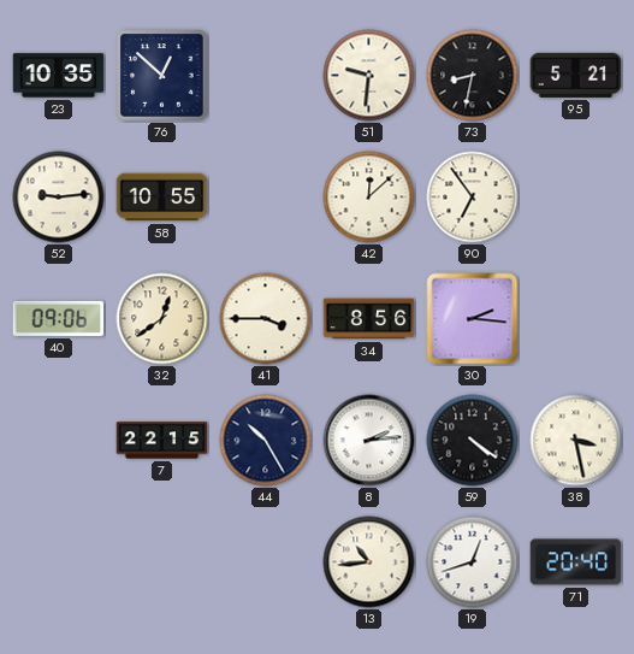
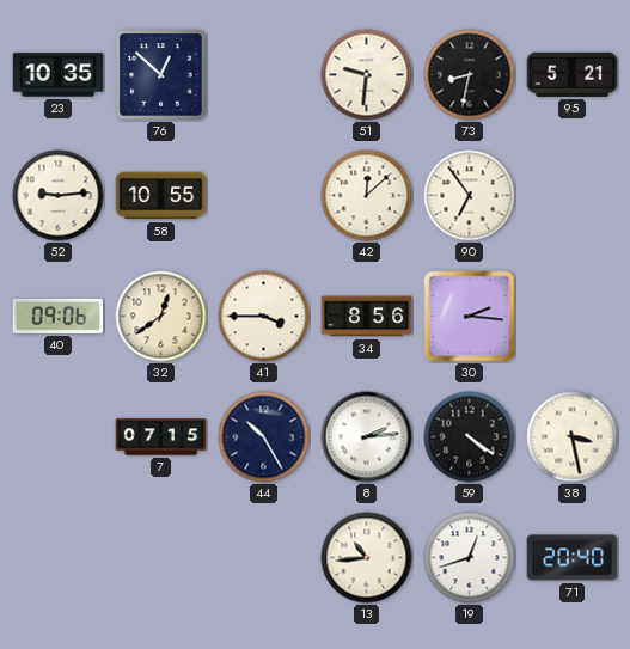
7: 22:15 -> 07:15
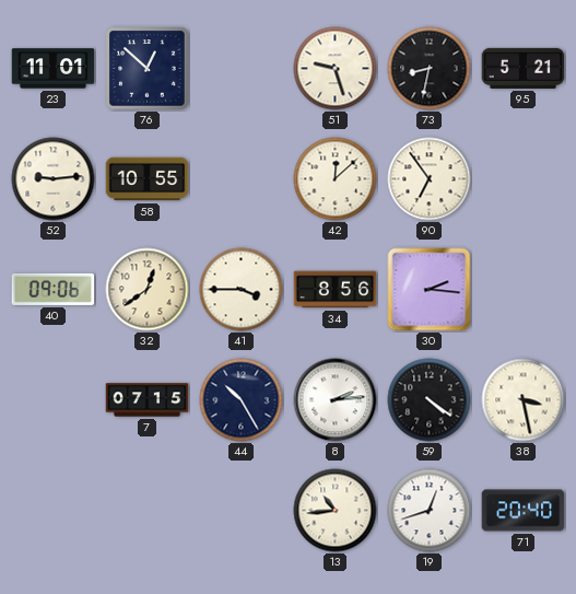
23: 10:35 -> 11:01
51: 9:31 -> 9:27
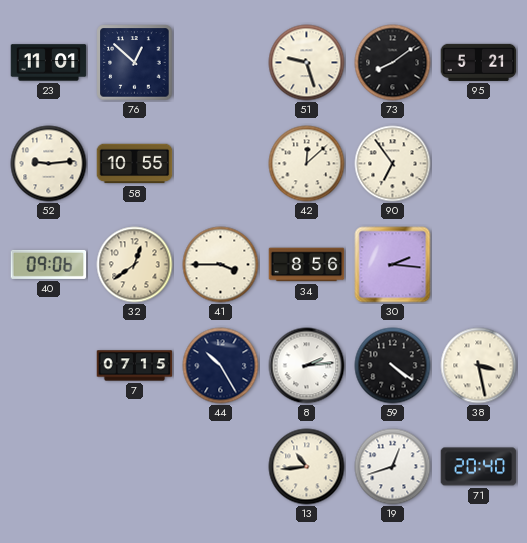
73: 8:32 -> 8:09
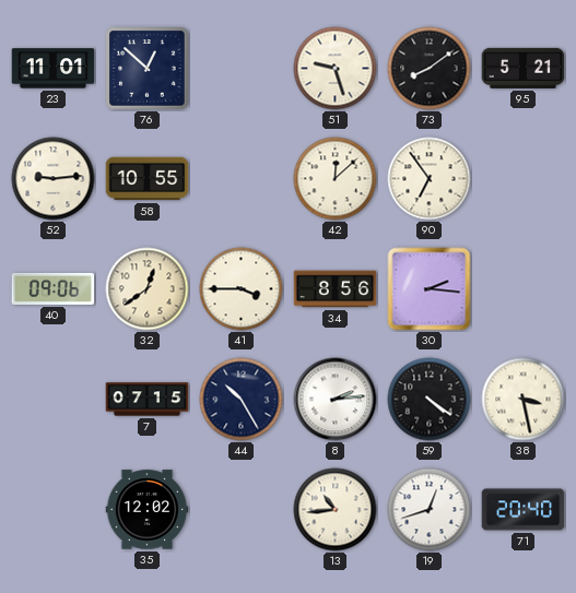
35: none -> 12:02
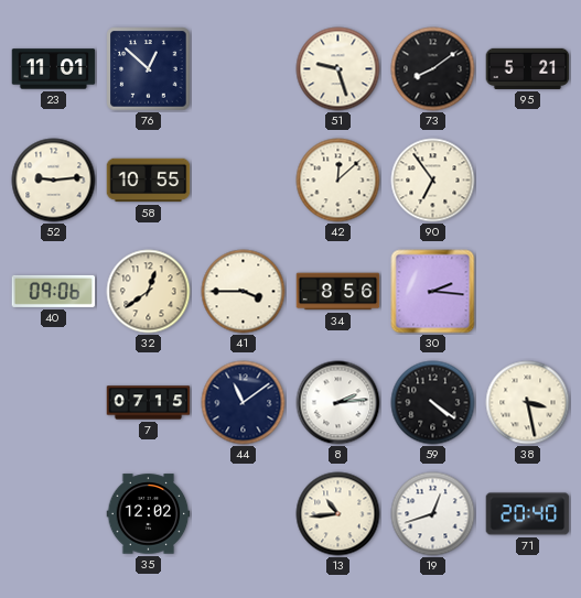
44: 10:25 -> 11:09
